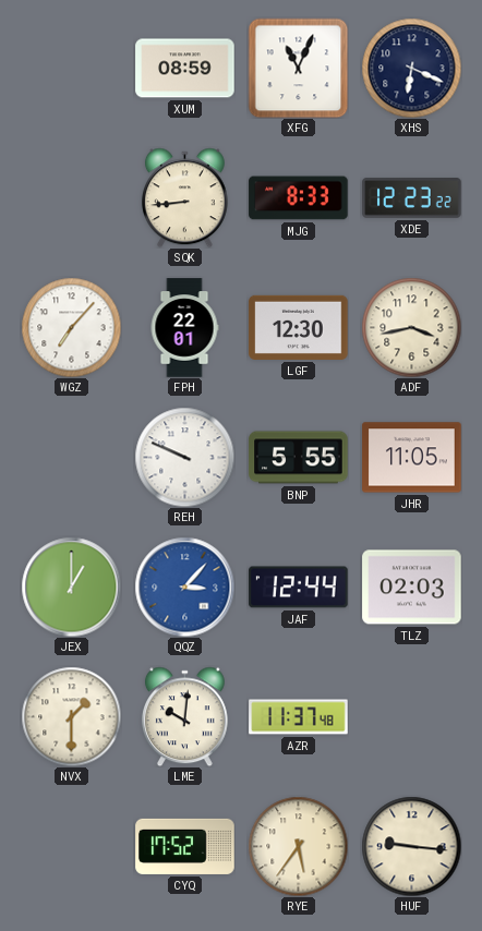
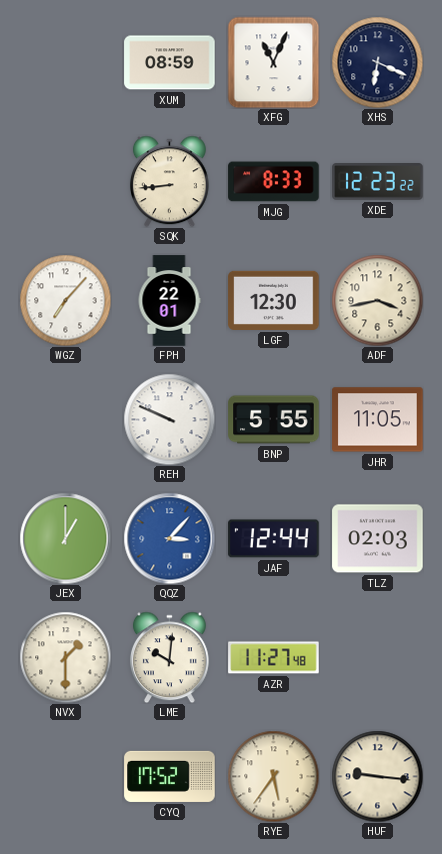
AZR: 11:37 -> 11:27
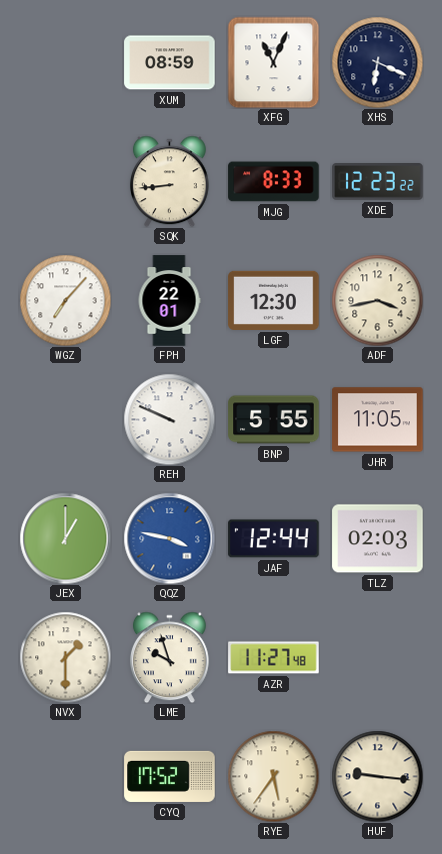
QQZ: 3:07 -> 3:47
LME: 10:01 -> 9:57
